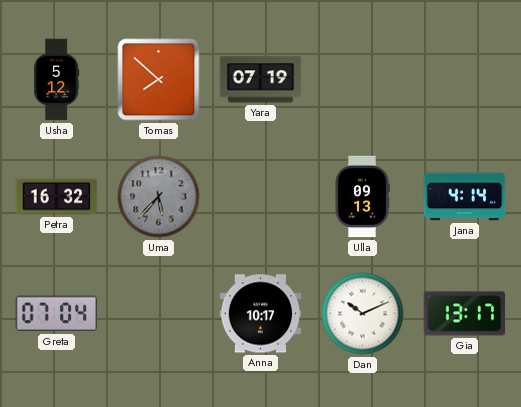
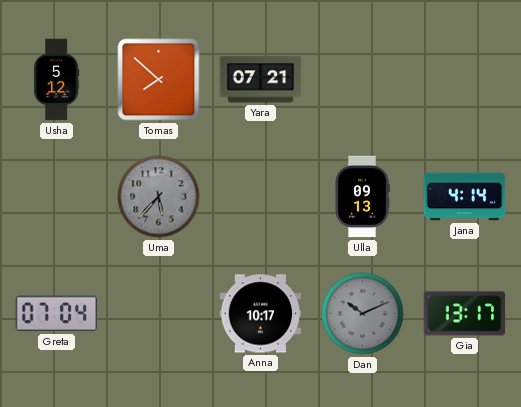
Yara: 07:19 -> 07:21
Petra: 16:32 -> none
Dan dial: white -> grey
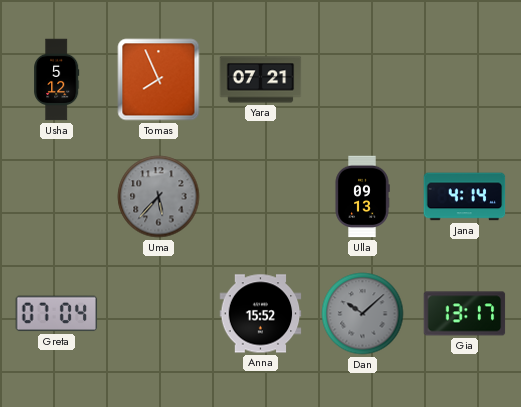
Tomas: 7:52 -> 7:56
Anna: 10:17 -> 15:52
Dan: 10:11 -> 10:08
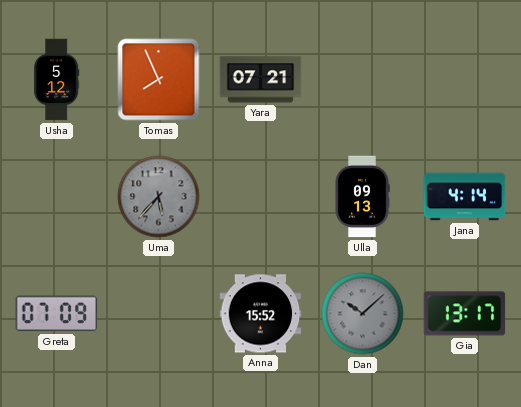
Greta: 07:04 -> 07:09
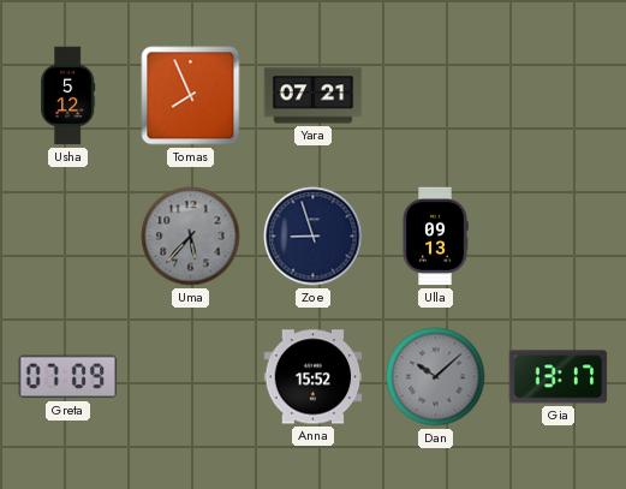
Zoe: none -> 8:57
Jana: 4:14 -> none
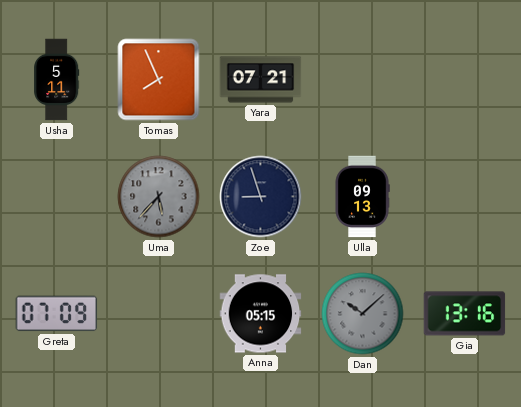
Usha: 5:12 -> 5:11
Anna: 15:52 -> 05:15
Gia: 13:17 -> 13:16
